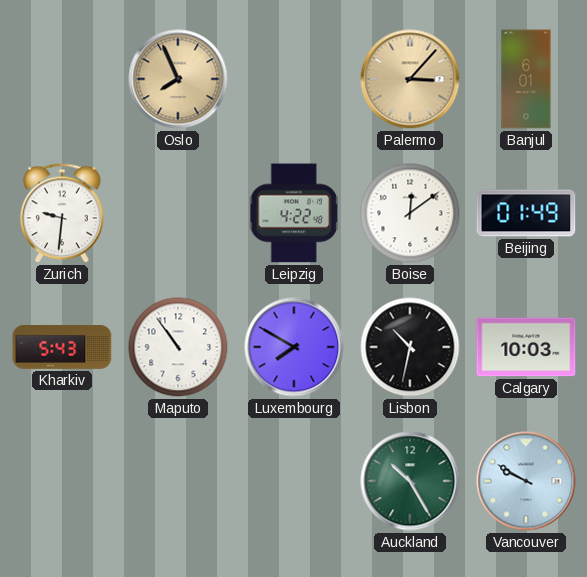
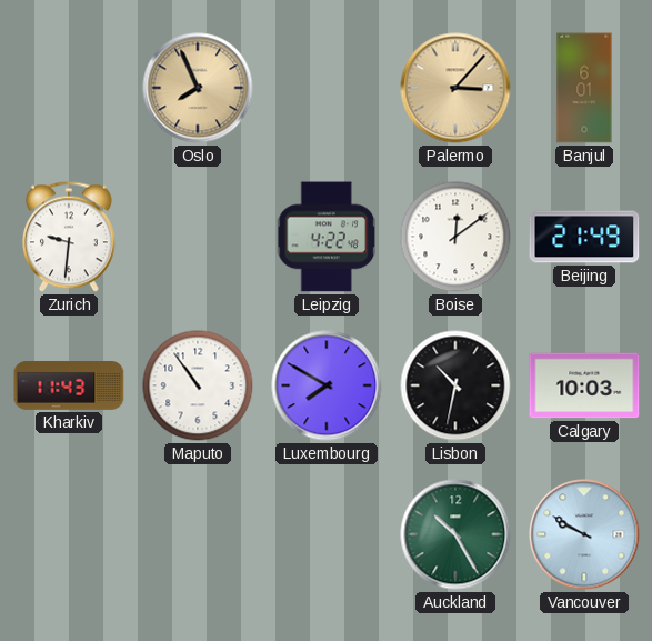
Beijing: 01:49 -> 21:49
Kharkiv: 5:43 -> 11:43
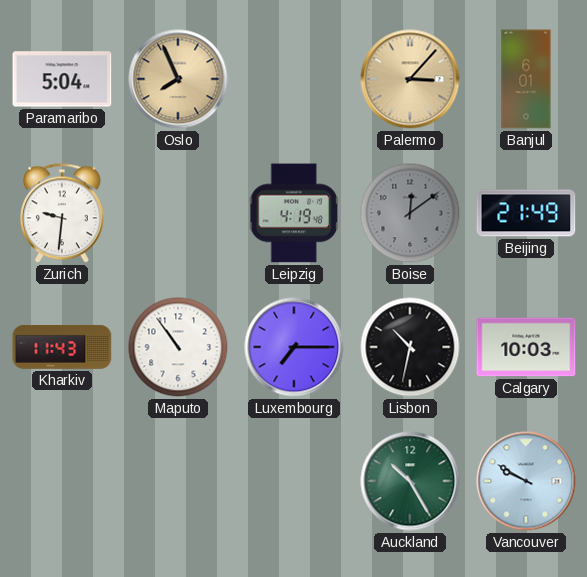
Paramaribo: none -> 5:04
Leipzig: 4:22 -> 4:19
Boise dial: white -> grey
Luxembourg: 7:50 -> 7:15
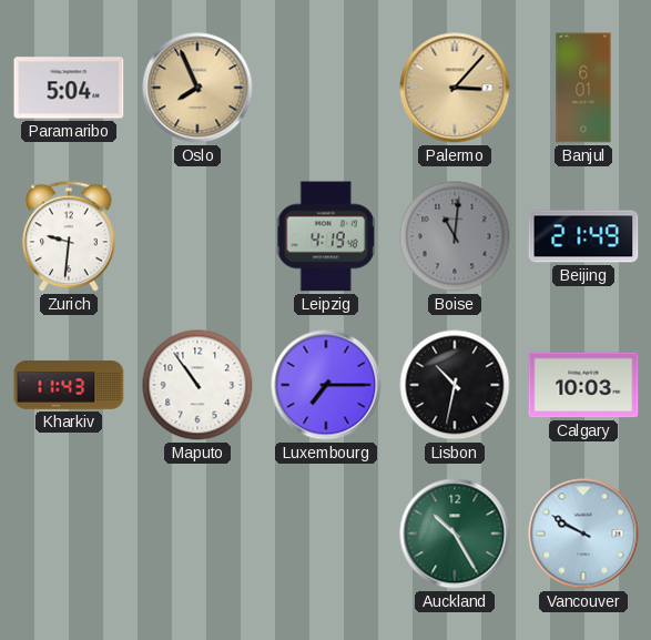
Boise: 12:09 -> 11:01
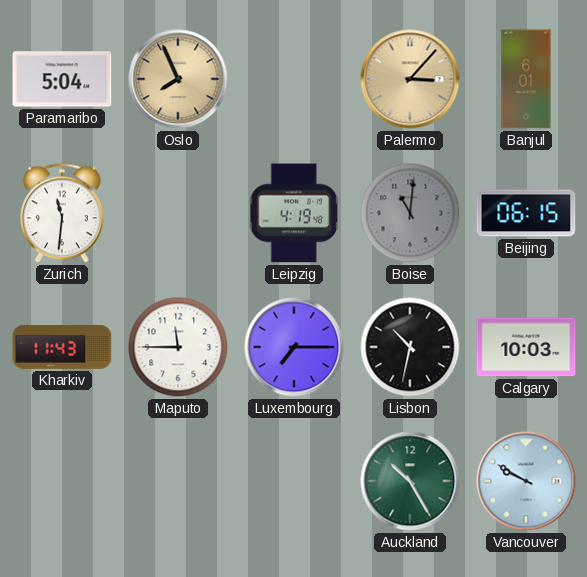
Zurich: 9:31 -> 11:31
Beijing: 21:49 -> 06:15
Maputo: 10:54 -> 11:45
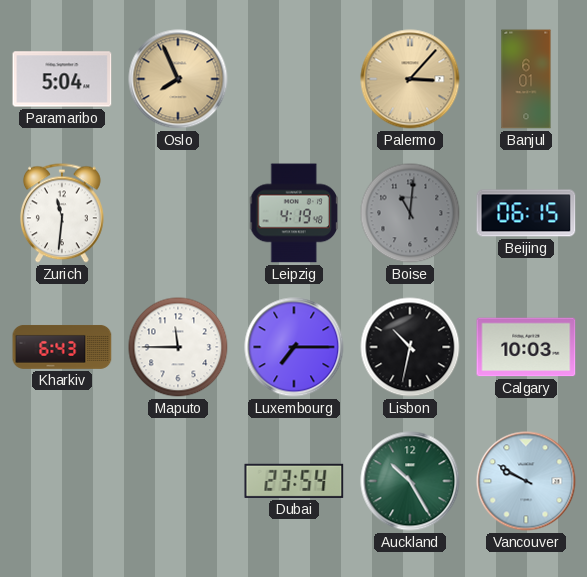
Kharkiv: 11:43 -> 6:43
Dubai: none -> 23:54
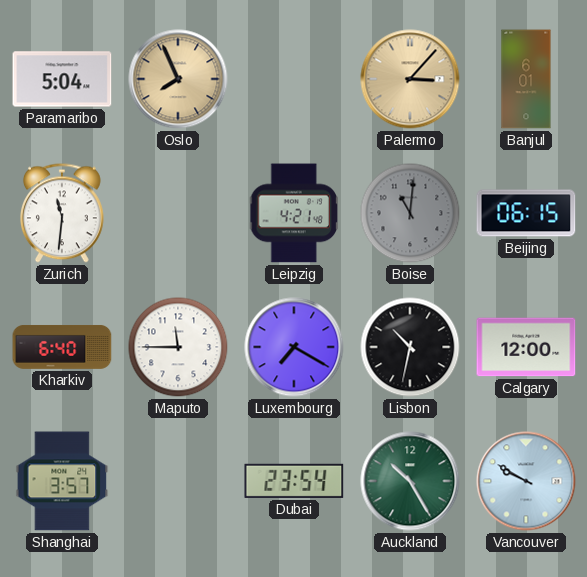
Leipzig: 4:19 -> 4:21
Kharkiv: 6:43 -> 6:40
Luxembourg: 7:15 -> 7:20
Calgary: 10:03 -> 12:00
Shanghai: none -> 3:57
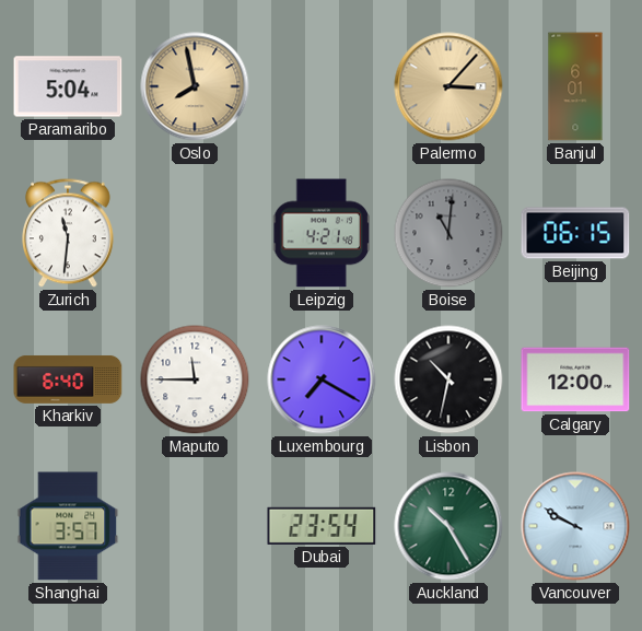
Oslo: 7:56 -> 7:58
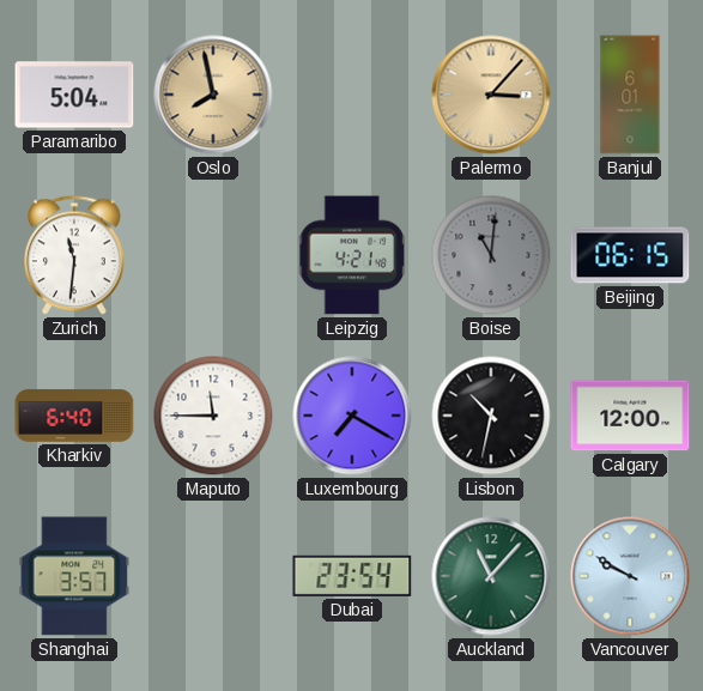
Auckland: 10:25 -> 11:07
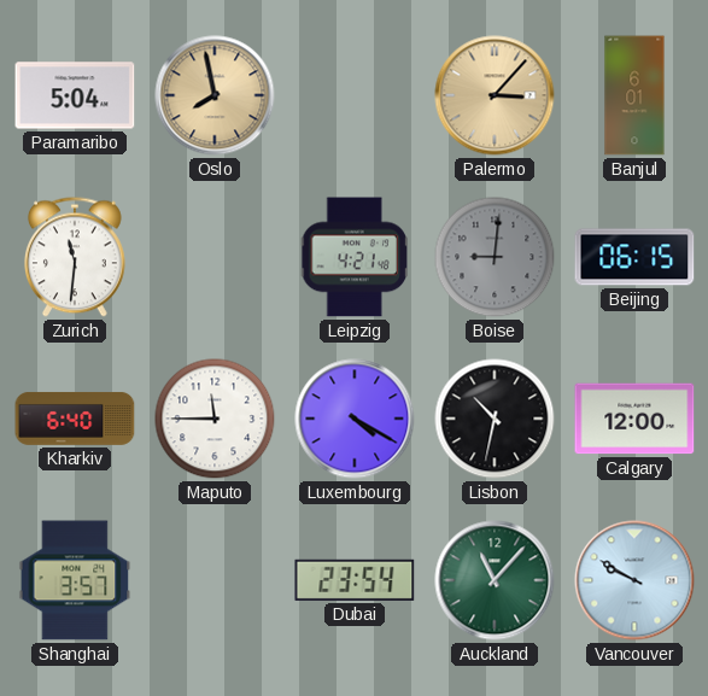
Boise: 11:01 -> 9:01
Luxembourg: 7:20 -> 4:20
